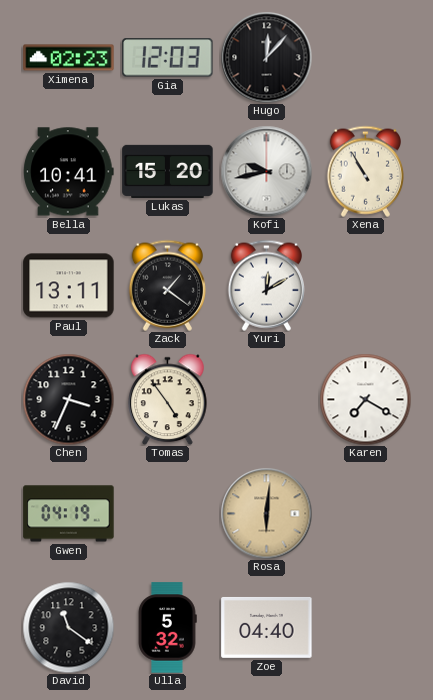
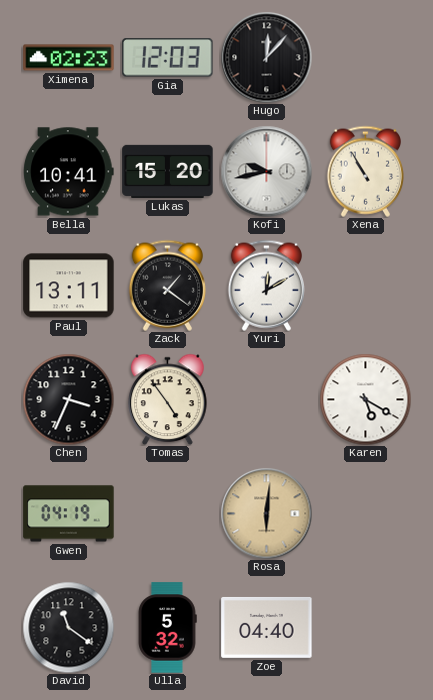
Karen: 7:20 -> 5:20
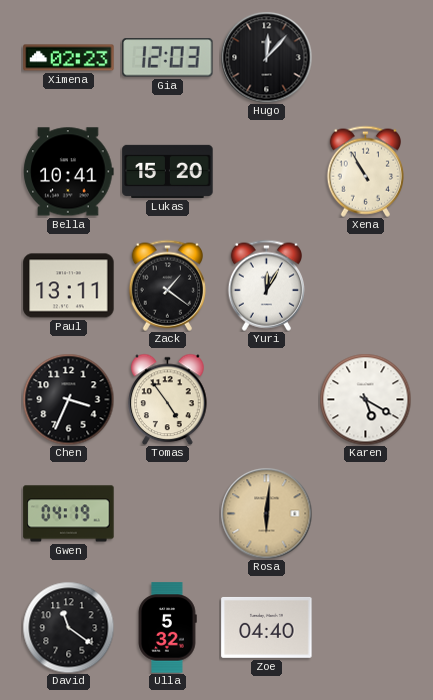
Kofi: 9:43 -> none
Yuri: 12:10 -> 12:05
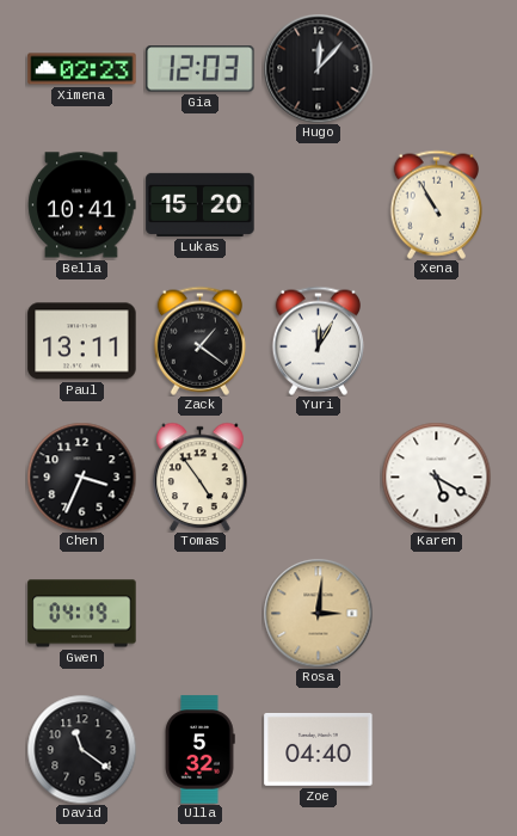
Rosa: 6:01 -> 3:01
